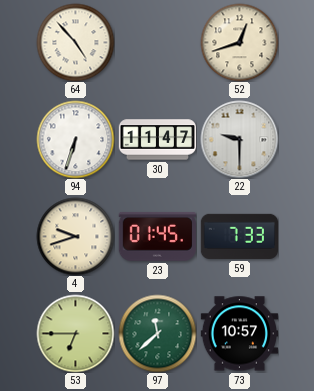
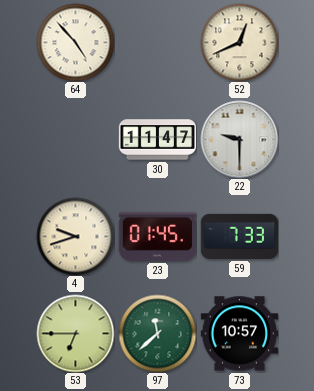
52: 12:42 -> 12:41
94: 6:33 -> none
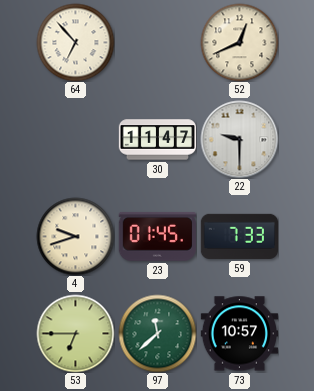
64: 4:53 -> 6:53
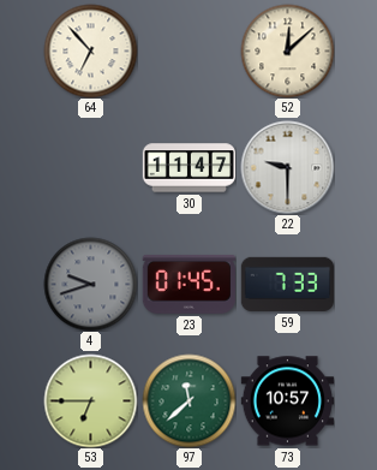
52: 12:41 -> 12:08
4 dial: cream -> grey
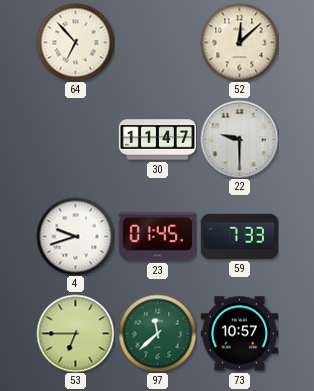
4 dial: grey -> white
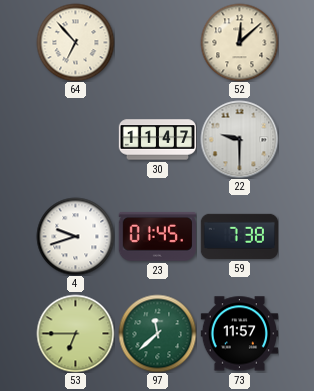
59: 7:33 -> 7:38
73: 10:57 -> 11:57
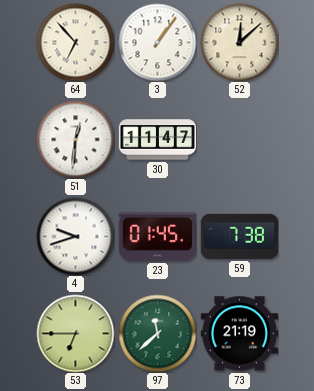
3: none -> 1:06
51: none -> 12:31
22: 9:30 -> none
73: 11:57 -> 21:19
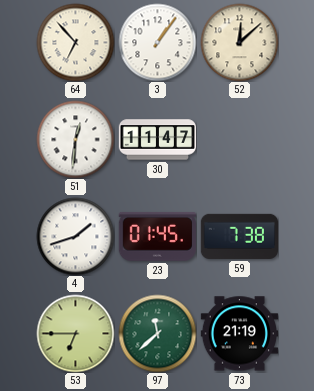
4: 9:42 -> 1:42
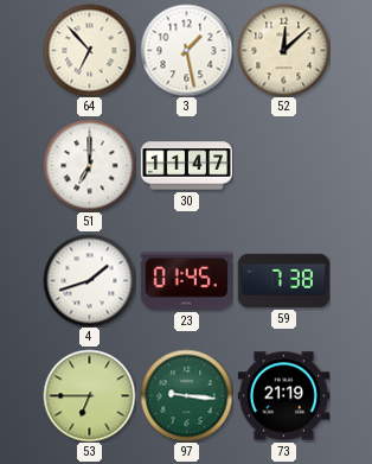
3: 1:06 -> 1:28
51: 12:31 -> 7:00
97: 11:38 -> 9:16
